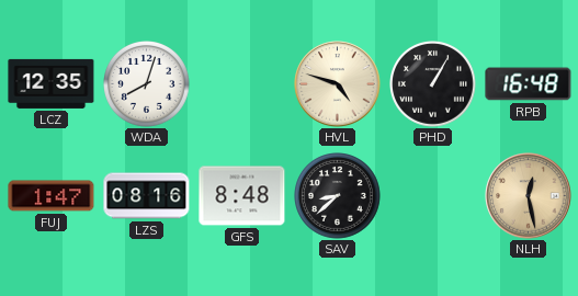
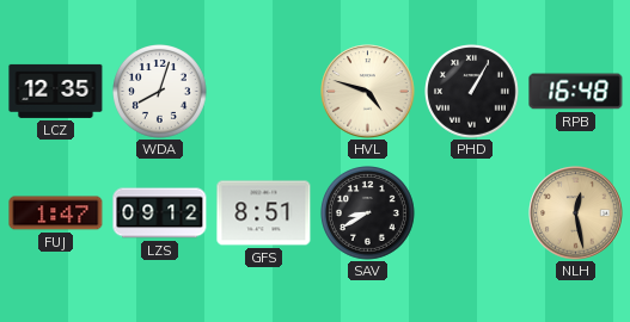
LZS: 08:16 -> 09:12
GFS: 8:48 -> 8:51
SAV: 8:38 -> 8:40
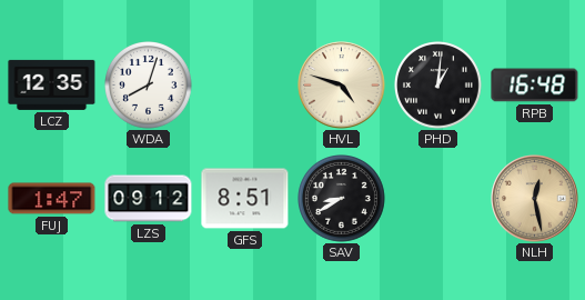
PHD: 1:05 -> 1:01
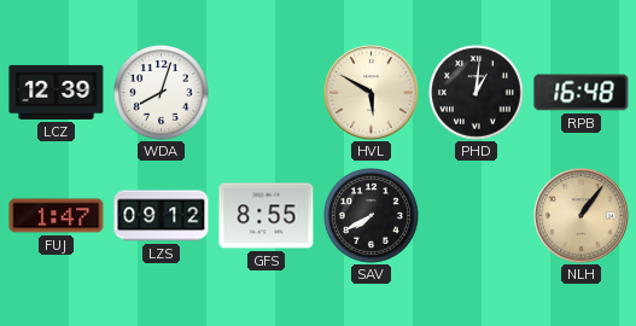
LCZ: 12:35 -> 12:39
HVL: 4:48 -> 5:50
GFS: 8:51 -> 8:55
SAV: 8:40 -> 7:40
NLH: 12:28 -> 1:06
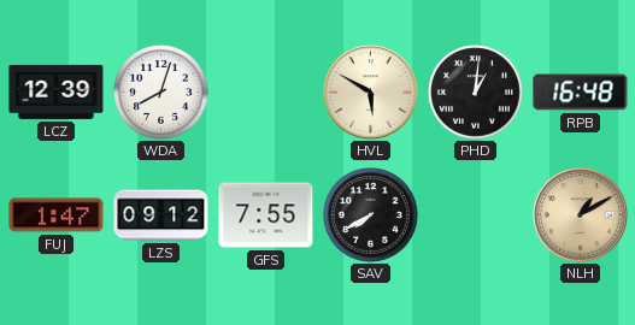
GFS: 8:55 -> 7:55
NLH: 1:06 -> 1:10
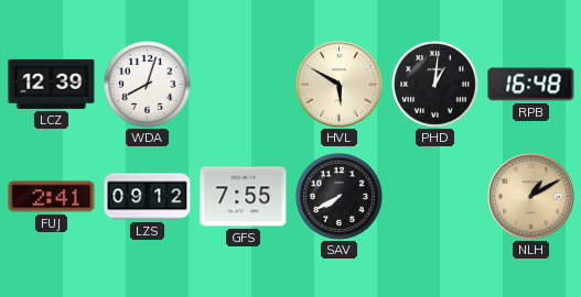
FUJ: 1:47 -> 2:41
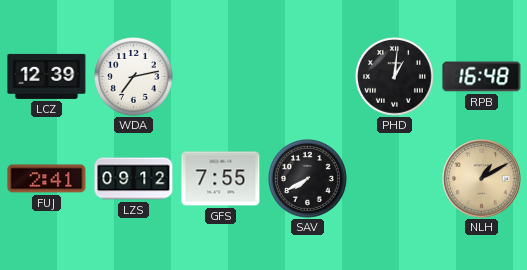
WDA: 8:03 -> 7:13
HVL: 5:50 -> none
